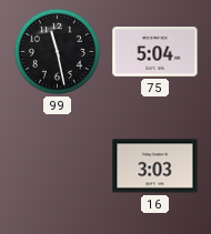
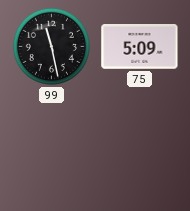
75: 5:04 -> 5:09
16: 3:03 -> none
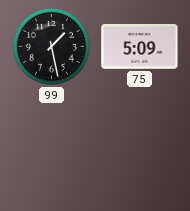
99: 11:28 -> 1:28
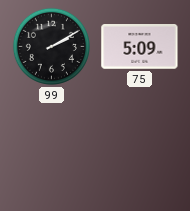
99: 1:28 -> 2:10
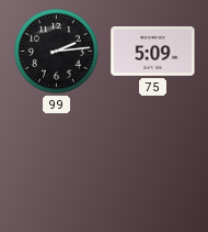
99: 2:10 -> 2:14
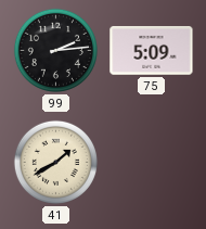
41: none -> 1:40
